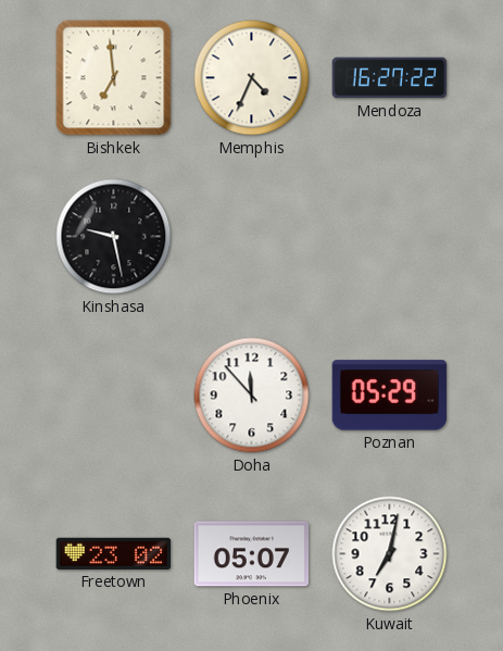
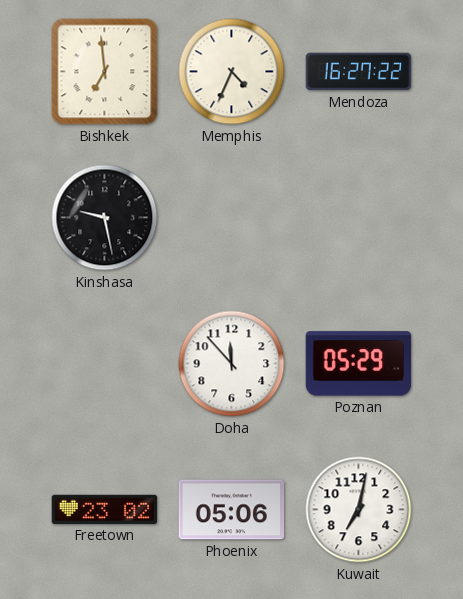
Phoenix: 05:07 -> 05:06
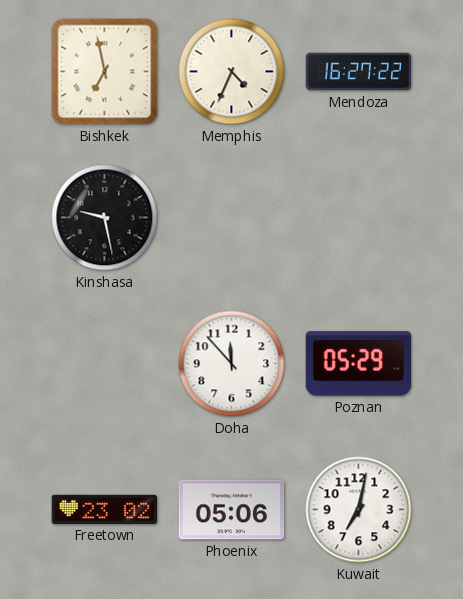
Bishkek: 6:59 -> 6:58
